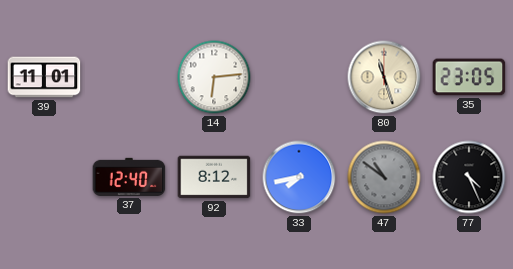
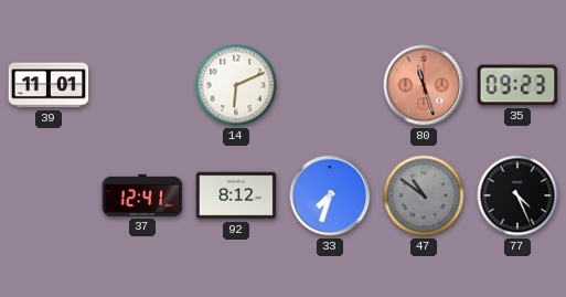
14: 6:14 -> 6:11
80 dial: cream -> salmon
35: 23:05 -> 09:23
37: 12:40 -> 12:41
33: 7:43 -> 7:33
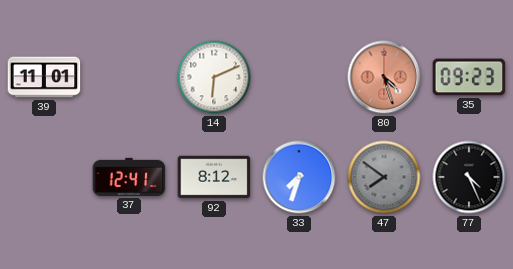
80: 11:27 -> 4:27
47: 10:51 -> 7:51
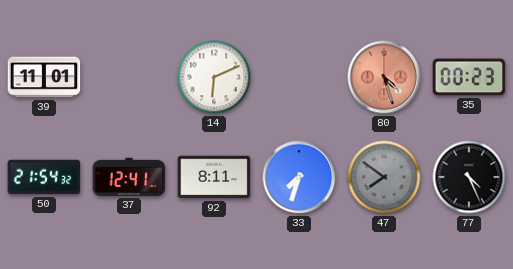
35: 09:23 -> 00:23
50: none -> 21:54
92: 8:12 -> 8:11
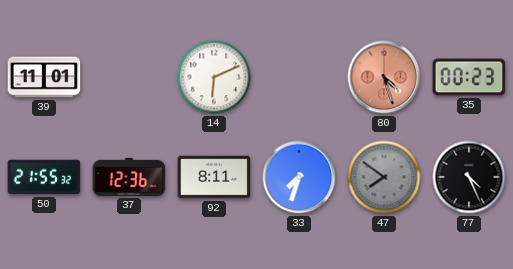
50: 21:54 -> 21:55
37: 12:41 -> 12:36
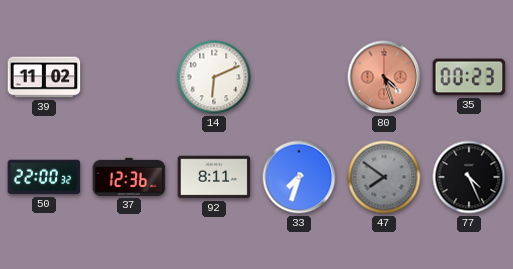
39: 11:01 -> 11:02
50: 21:55 -> 22:00
